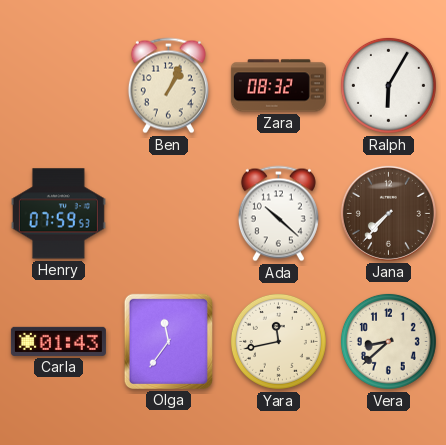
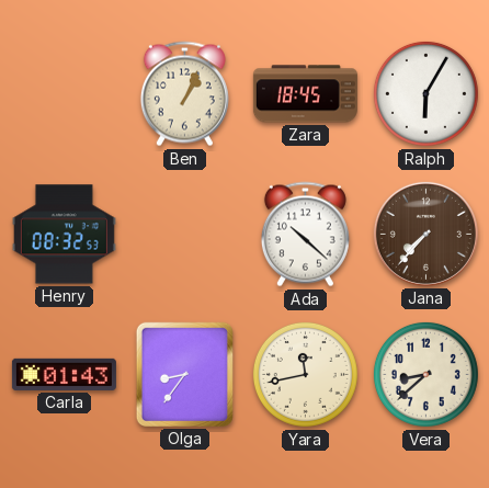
Zara: 08:32 -> 18:45
Henry: 07:59 -> 08:32
Olga: 11:36 -> 8:36
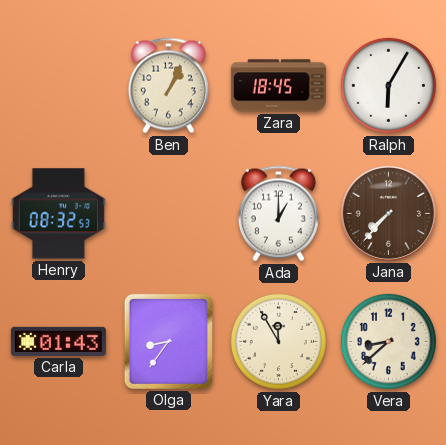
Ada: 10:22 -> 1:00
Yara: 11:43 -> 11:55
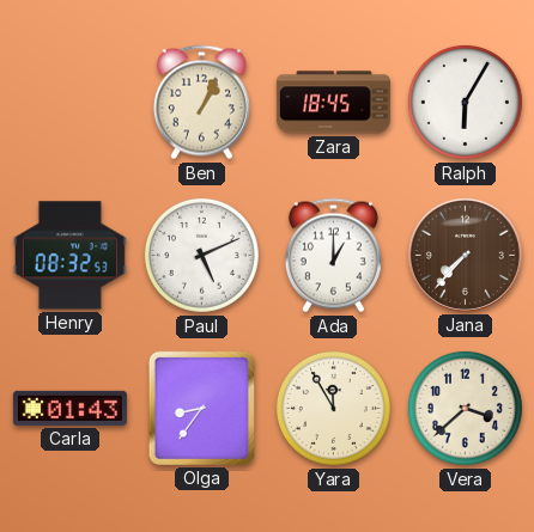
Paul: none -> 5:11
Vera: 8:38 -> 3:38
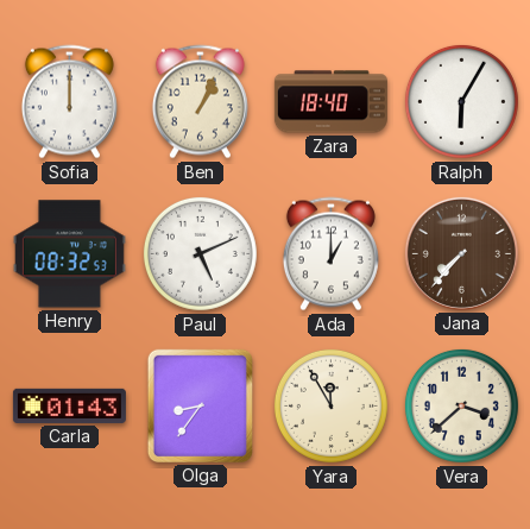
Sofia: none -> 12:00
Zara: 18:45 -> 18:40
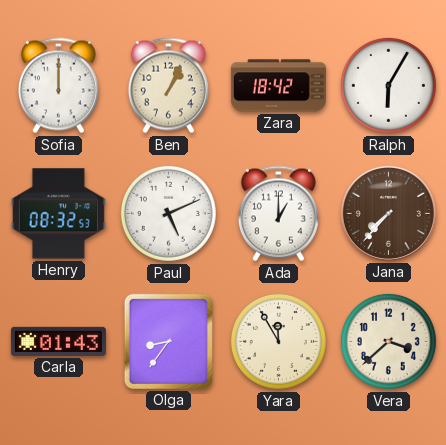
Zara: 18:40 -> 18:42
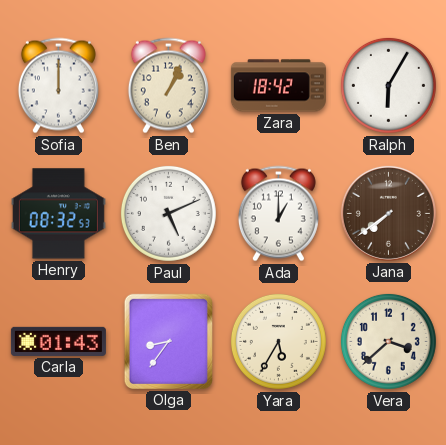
Jana: 7:37 -> 7:39
Yara: 11:55 -> 5:35
